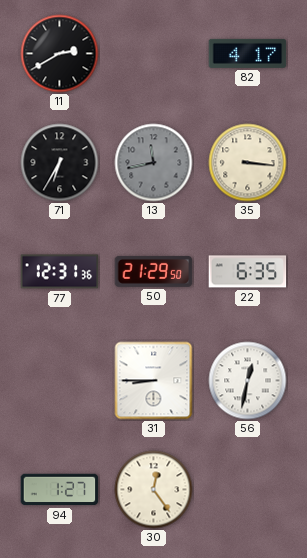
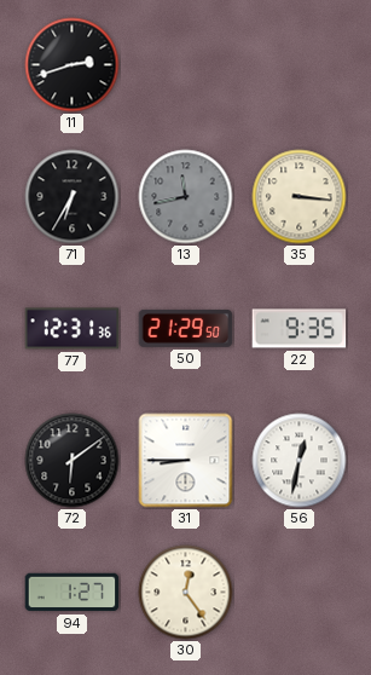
11: 2:40 -> 2:42
82: 4:17 -> none
22: 6:35 -> 9:35
72: none -> 6:09
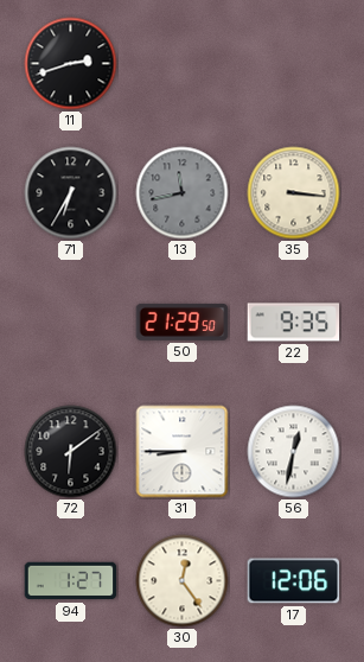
77: 12:31 -> none
17: none -> 12:06
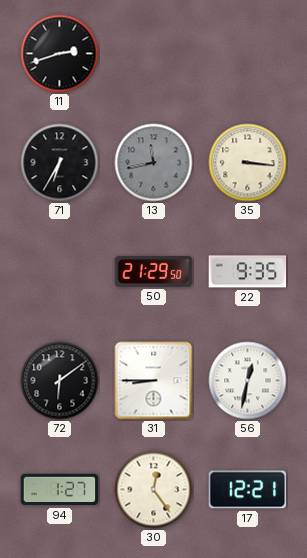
17: 12:06 -> 12:21
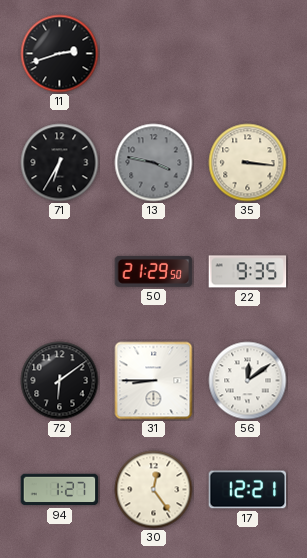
13: 11:43 -> 3:47
56: 12:32 -> 12:09
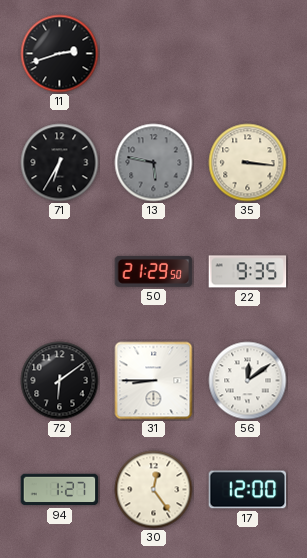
13: 3:47 -> 5:47
17: 12:21 -> 12:00
